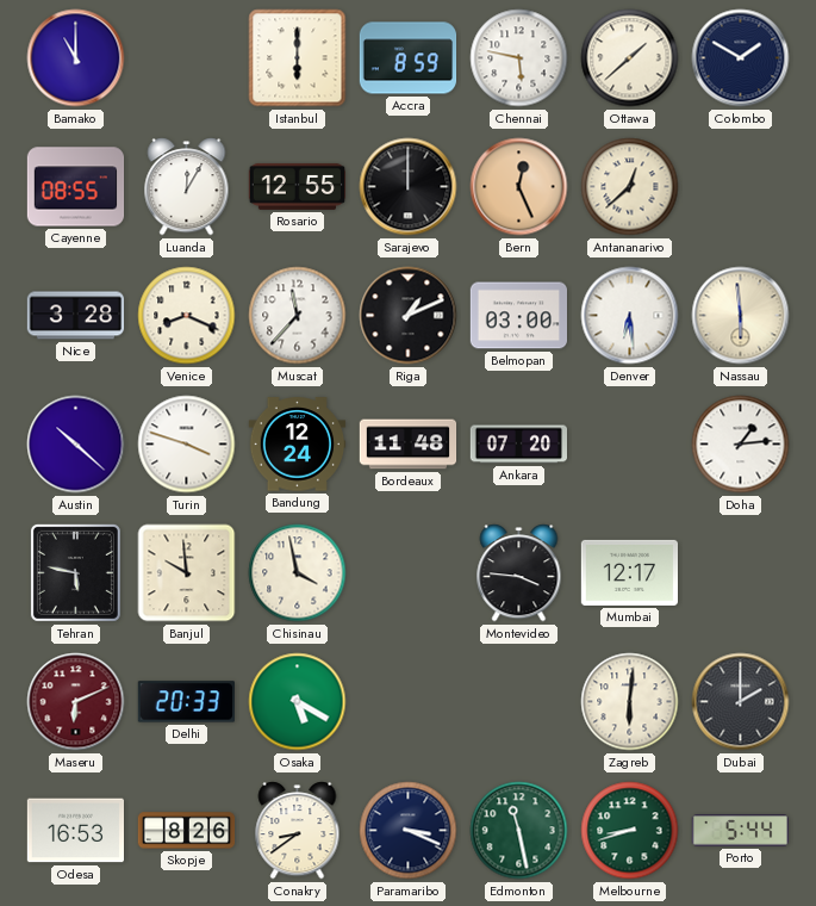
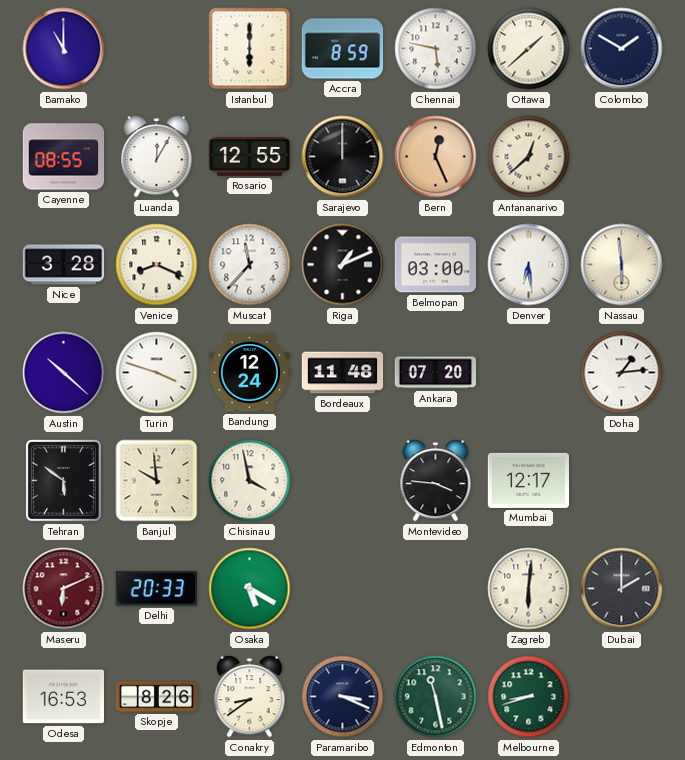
Tehran: 5:47 -> 5:51
Porto: 5:44 -> none
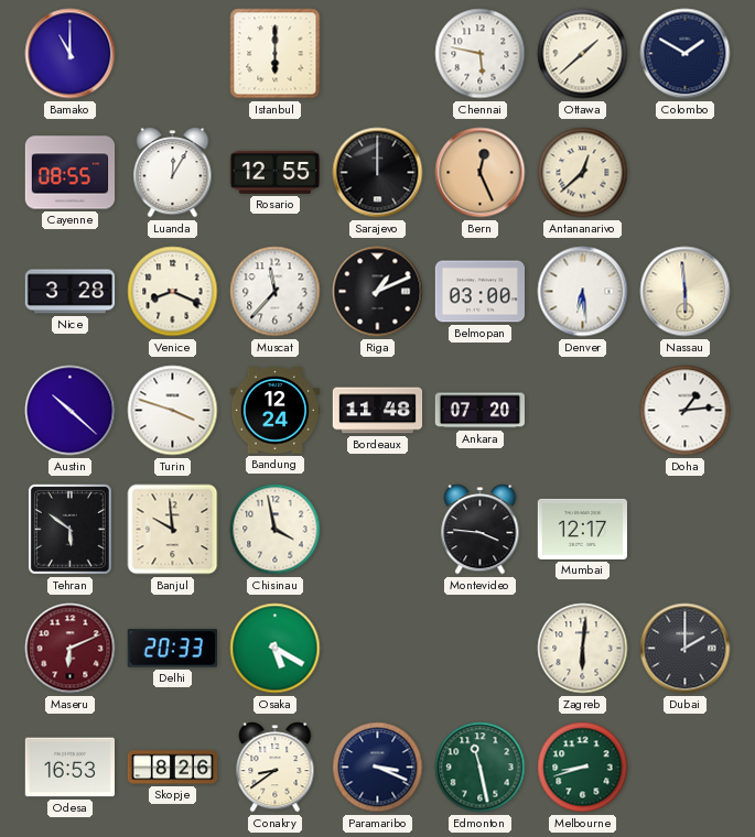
Accra: 8:59 -> none
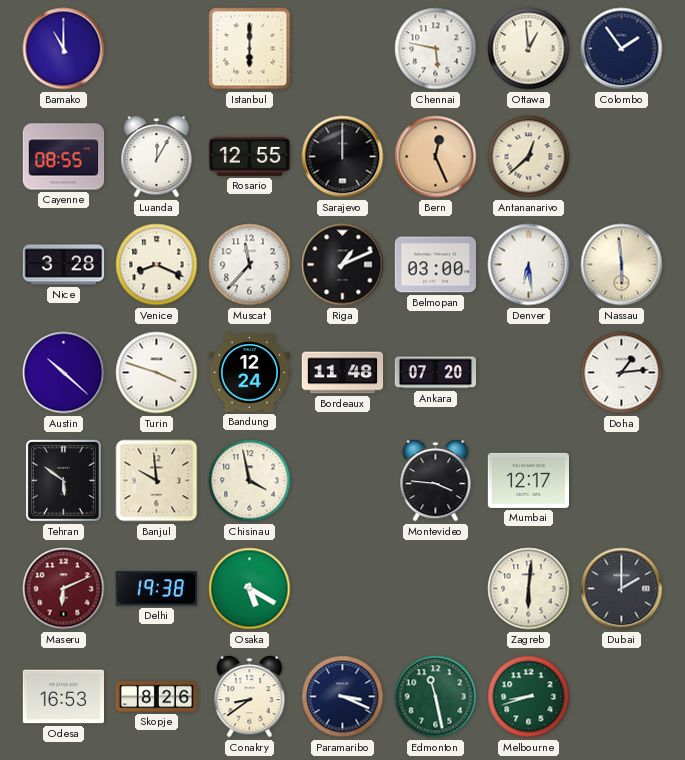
Ottawa: 1:38 -> 12:59
Colombo: 1:50 -> 1:54
Delhi: 20:33 -> 19:38
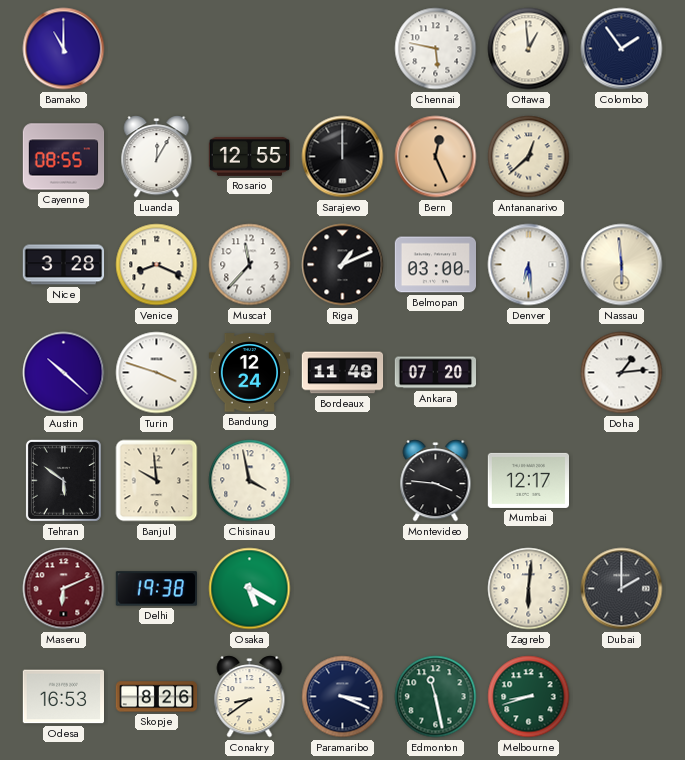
Istanbul: 6:00 -> none
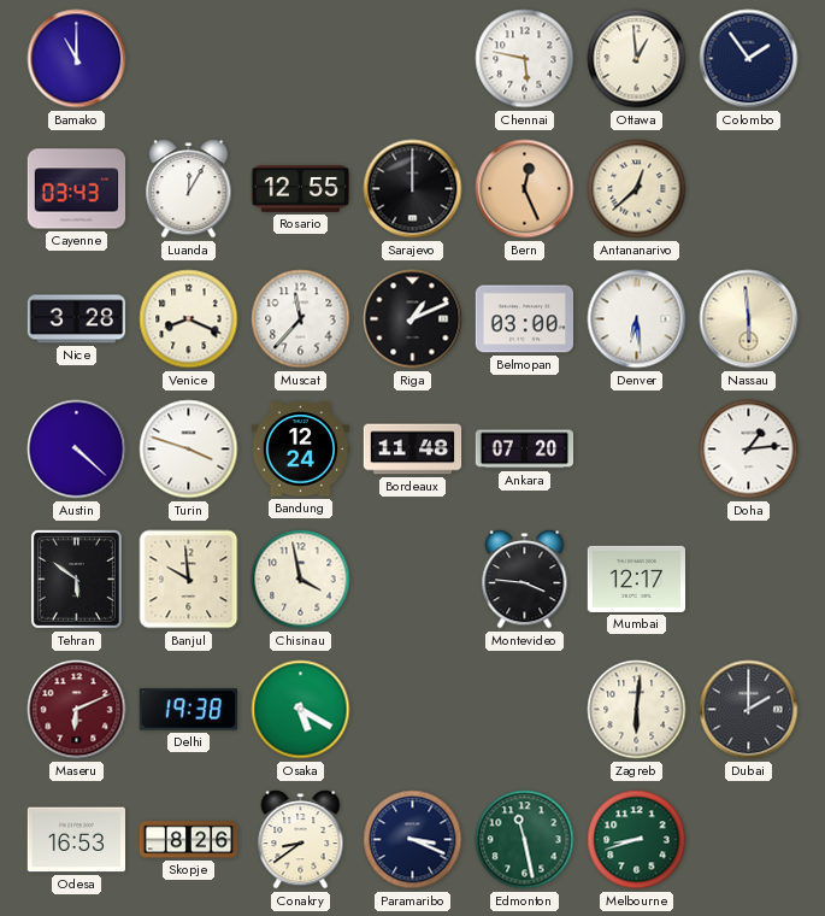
Cayenne: 08:55 -> 03:43
Austin: 10:22 -> 4:22
